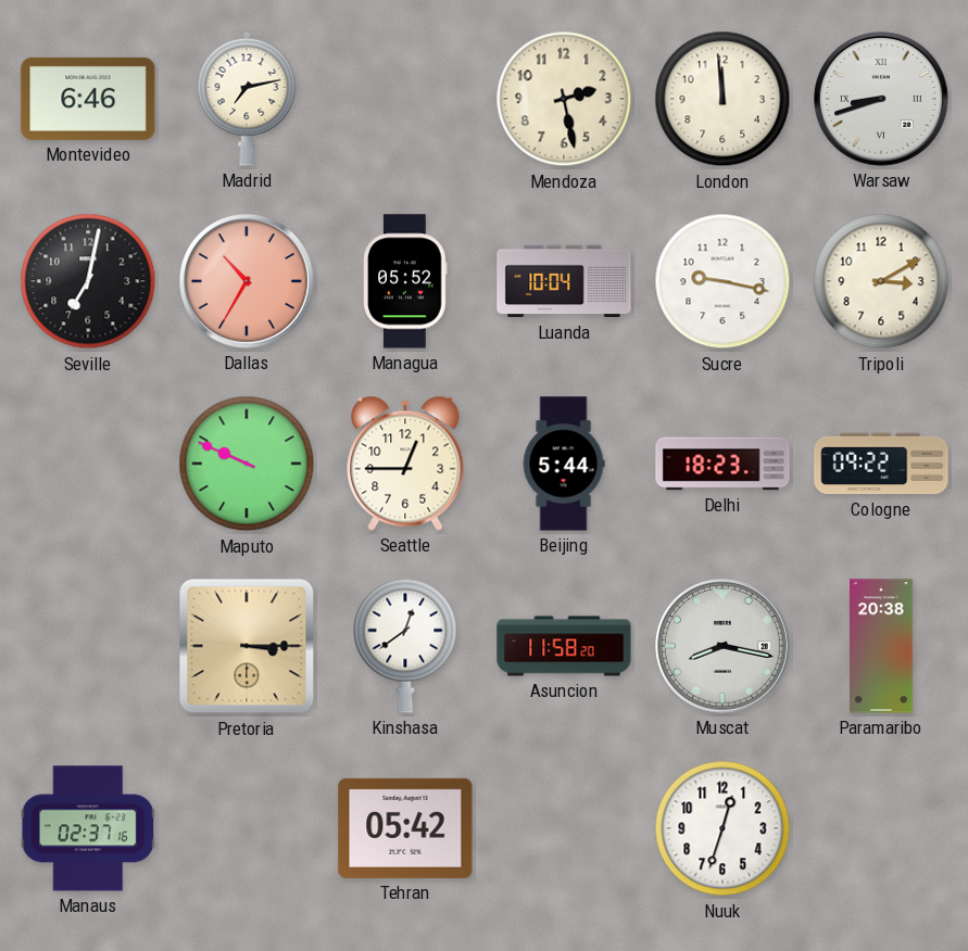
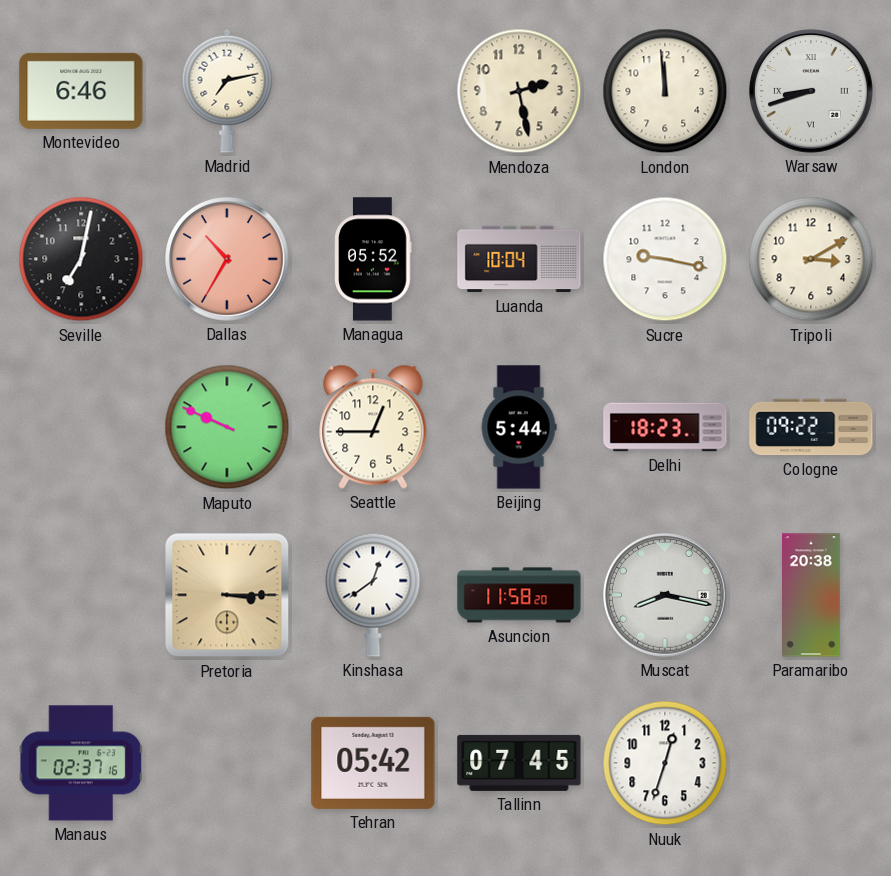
Tallinn: none -> 07:45
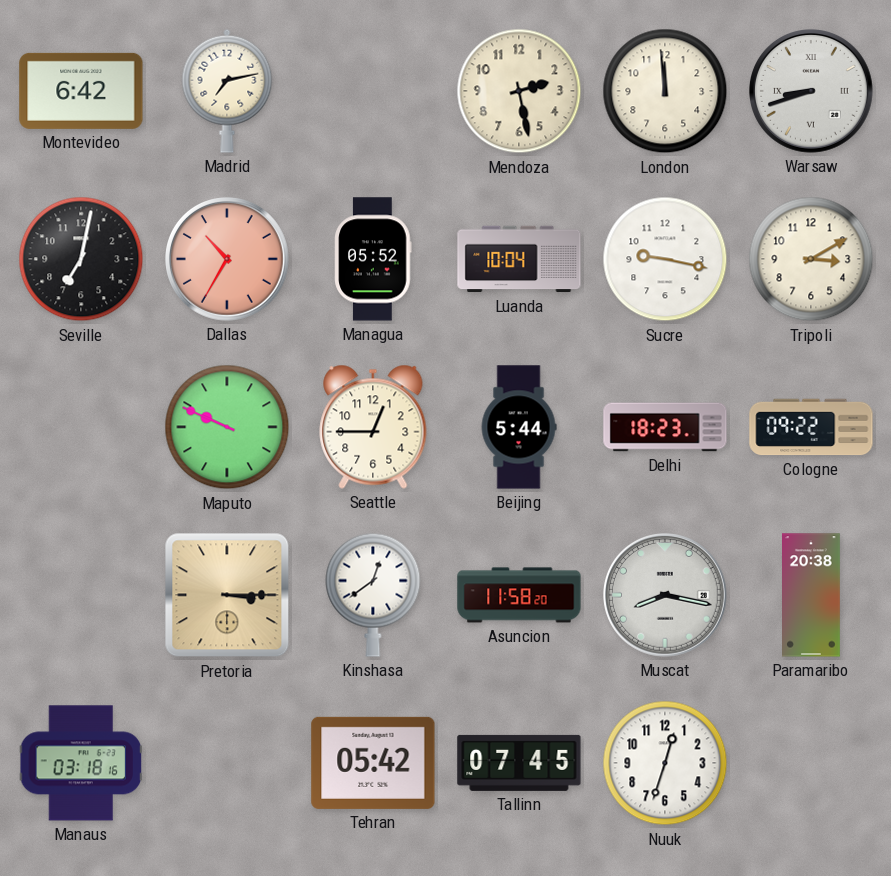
Montevideo: 6:46 -> 6:42
Manaus: 02:37 -> 03:18
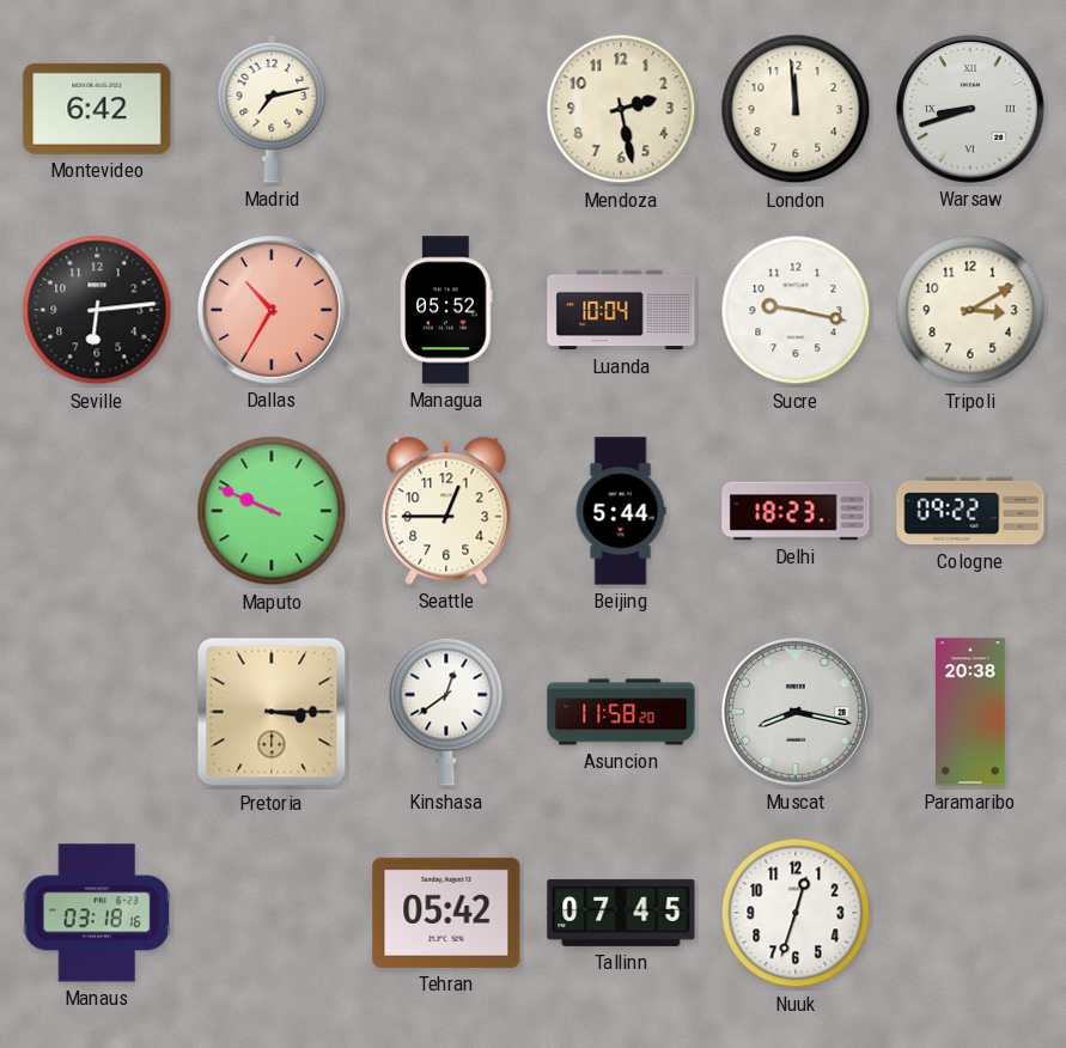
Seville: 7:02 -> 6:14
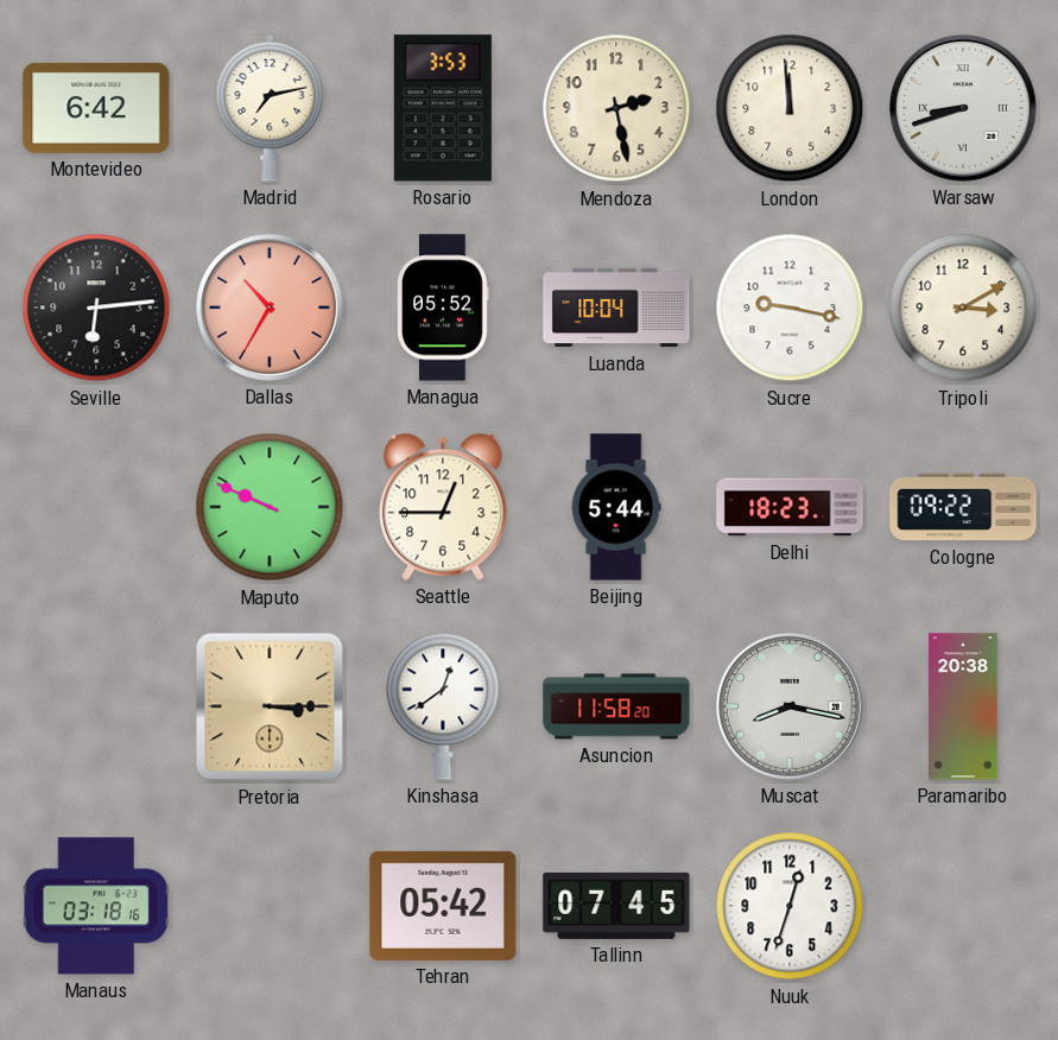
Rosario: none -> 3:53
